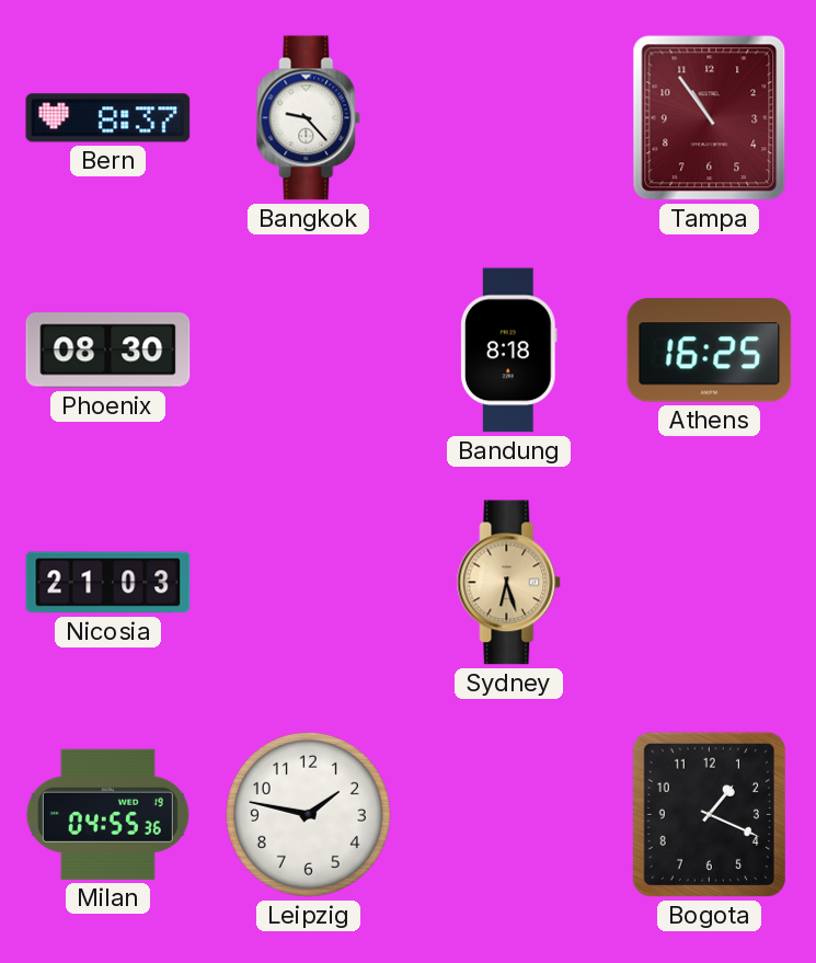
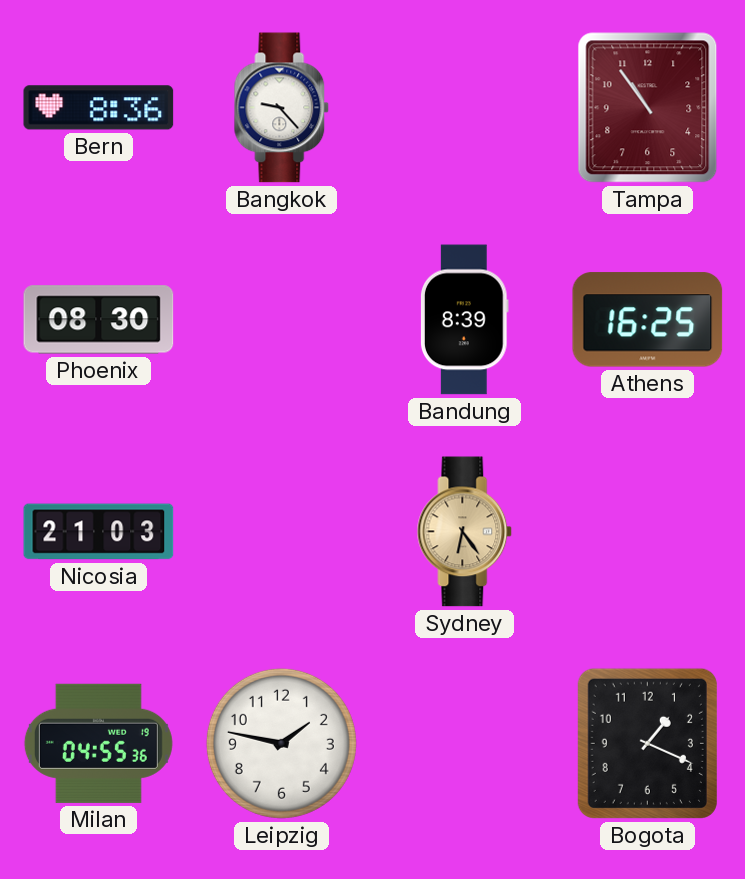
Bern: 8:37 -> 8:36
Bandung: 8:18 -> 8:39
Sydney: 6:27 -> 6:24
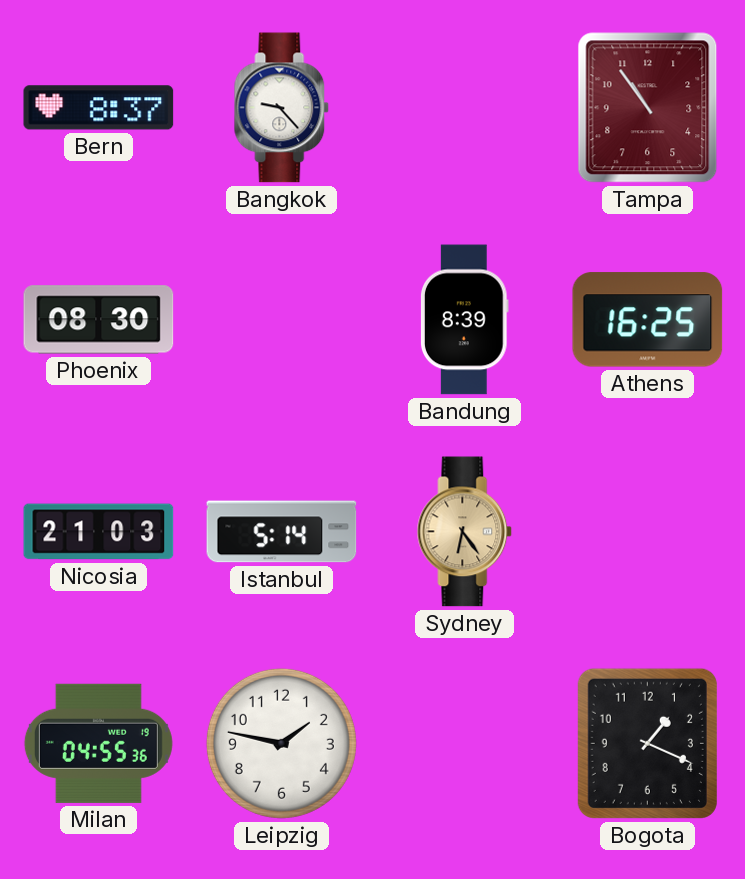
Bern: 8:36 -> 8:37
Istanbul: none -> 5:14
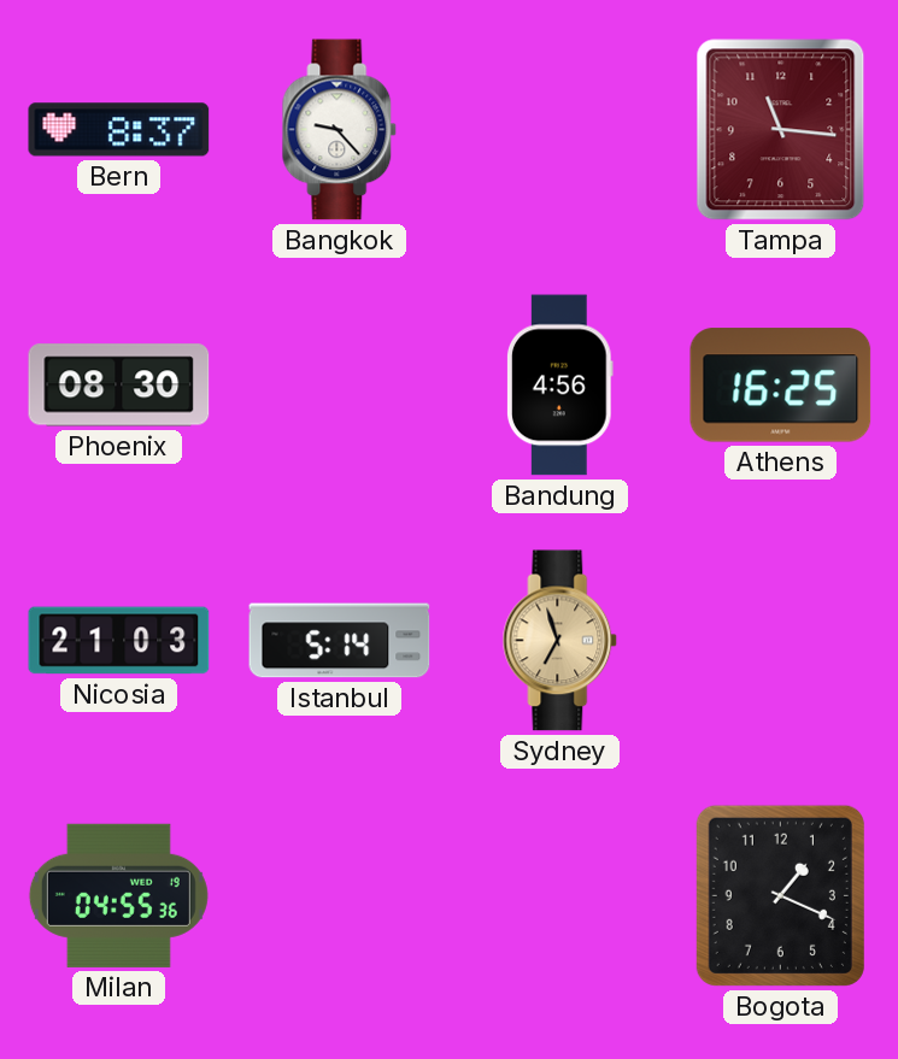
Tampa: 10:54 -> 11:16
Bandung: 8:39 -> 4:56
Sydney: 6:24 -> 6:57
Leipzig: 1:47 -> none
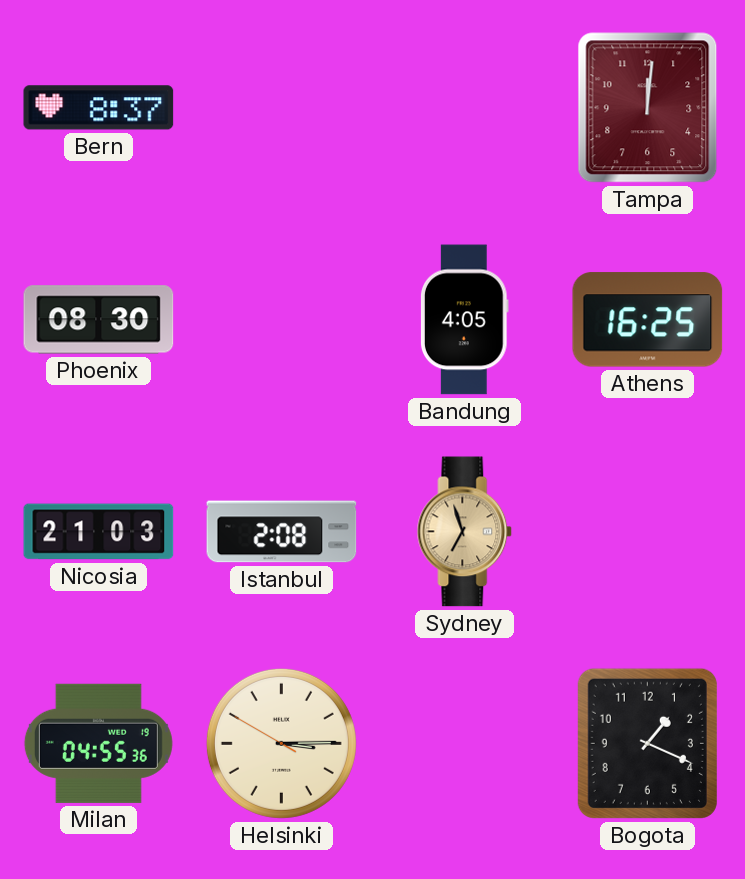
Bangkok: 9:23 -> none
Tampa: 11:16 -> 12:01
Bandung: 4:56 -> 4:05
Istanbul: 5:14 -> 2:08
Helsinki: none -> 3:14
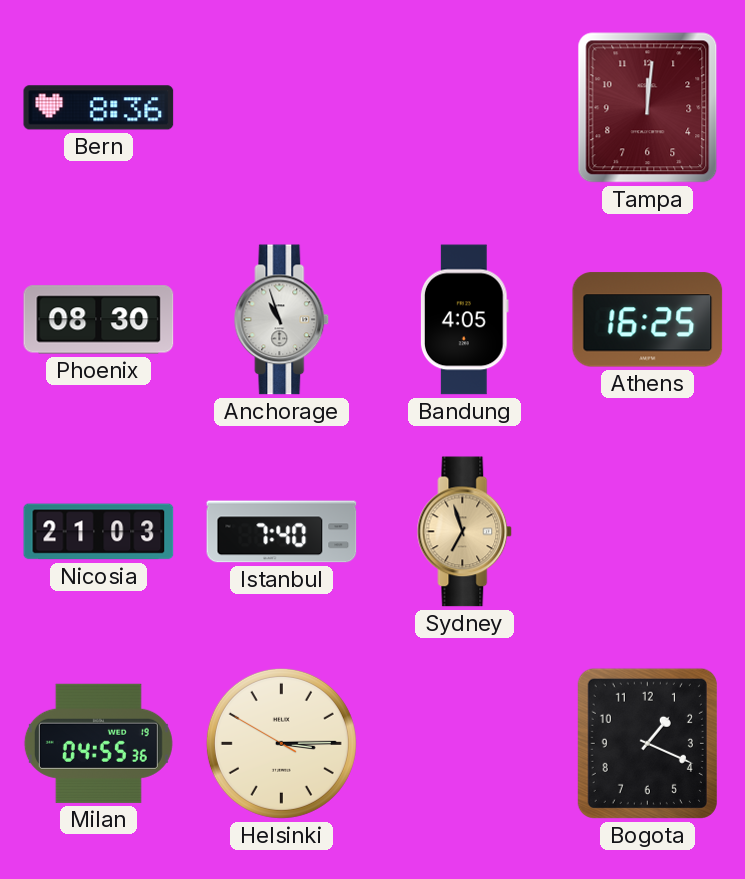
Bern: 8:37 -> 8:36
Anchorage: none -> 10:57
Istanbul: 2:08 -> 7:40
